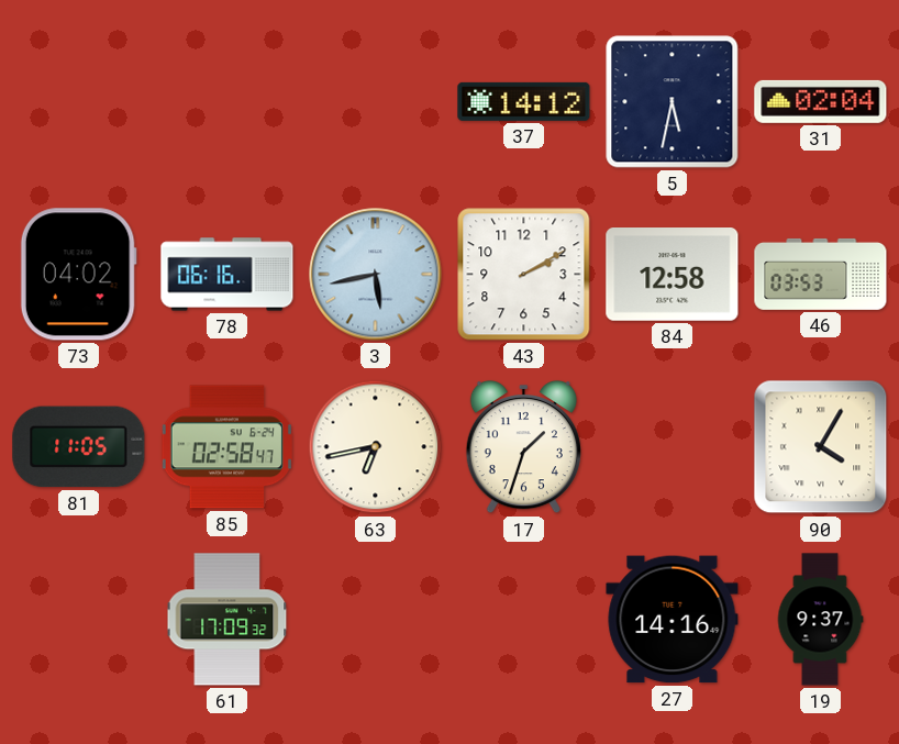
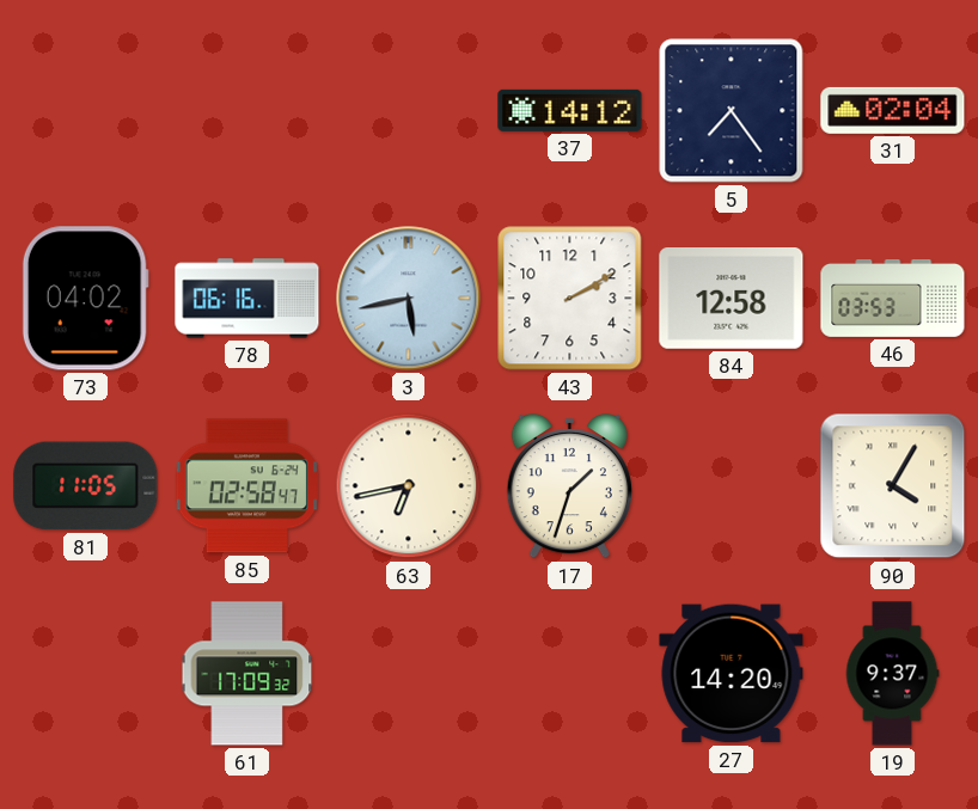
5: 5:32 -> 7:24
27: 14:16 -> 14:20
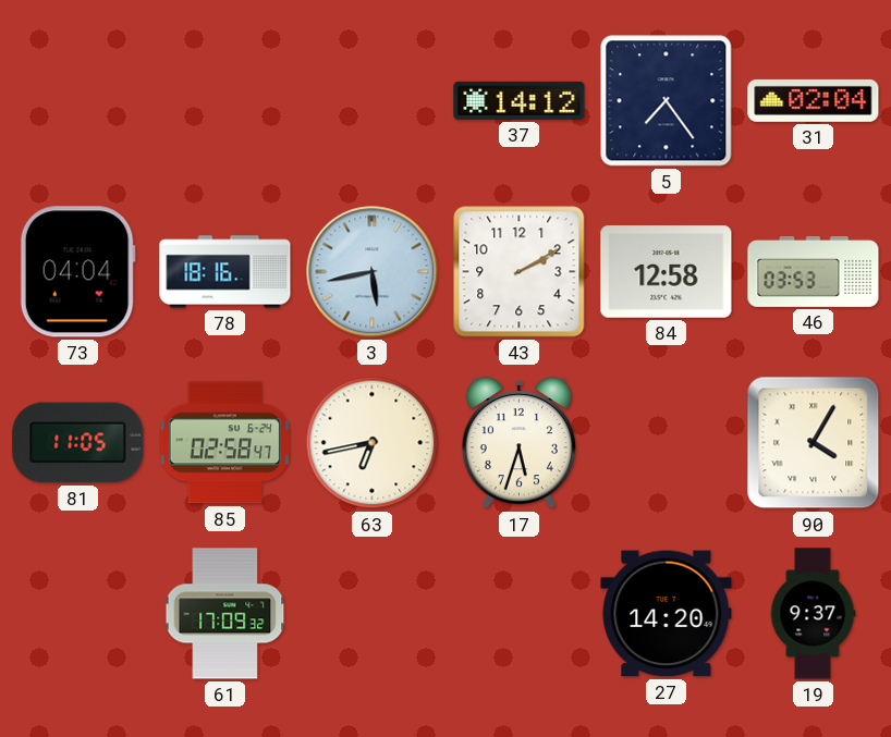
73: 04:02 -> 04:04
78: 06:16 -> 18:16
17: 1:33 -> 5:33
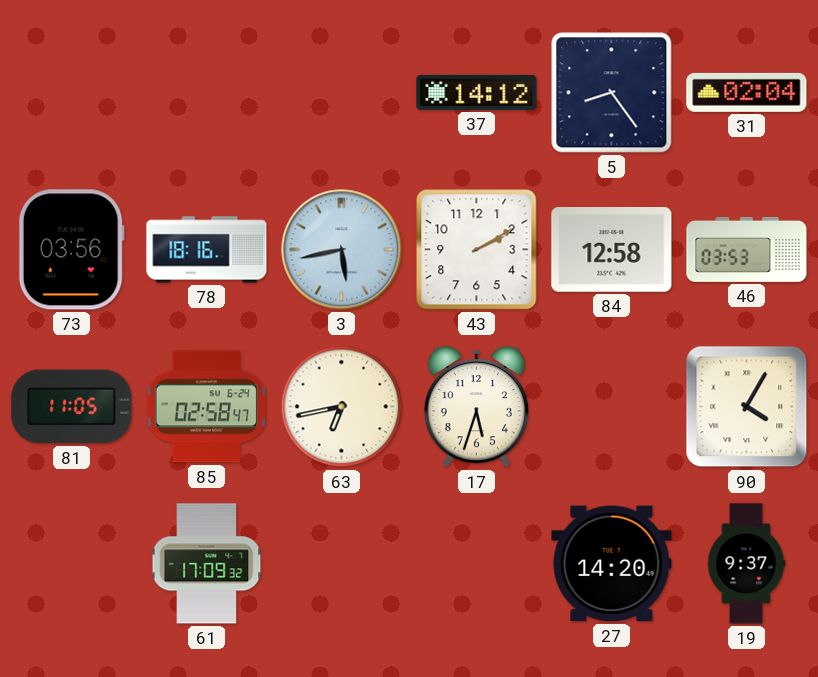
5: 7:24 -> 8:24
73: 04:04 -> 03:56
